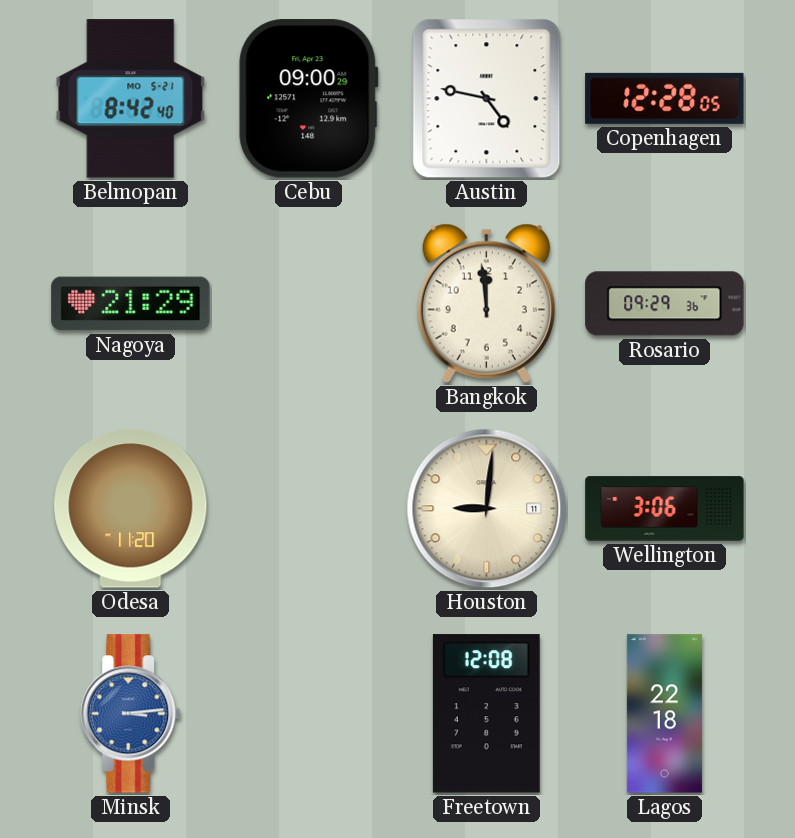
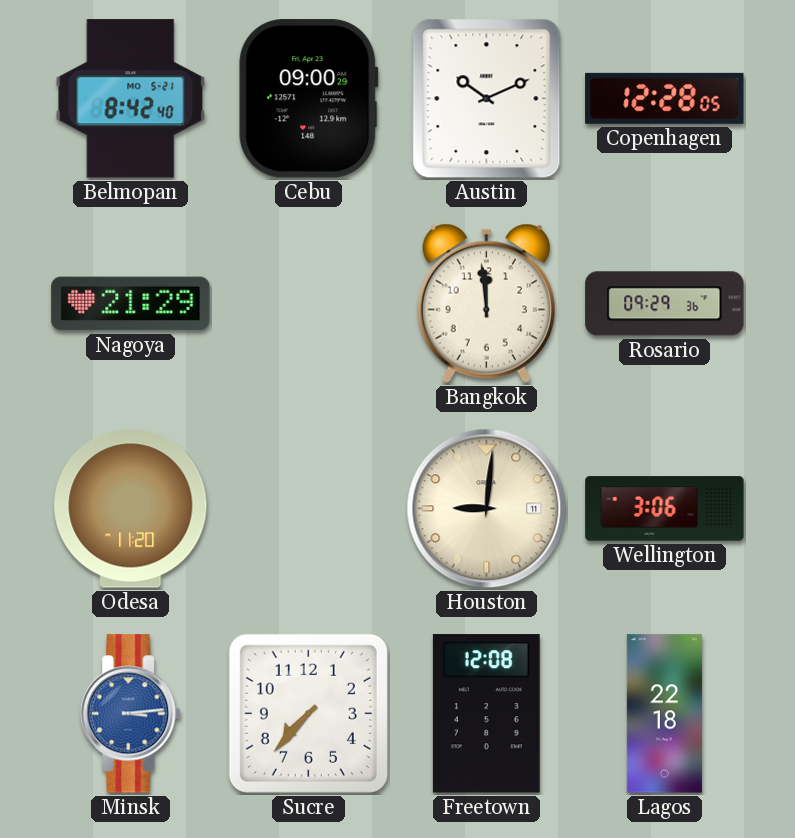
Austin: 4:47 -> 10:11
Sucre: none -> 7:37
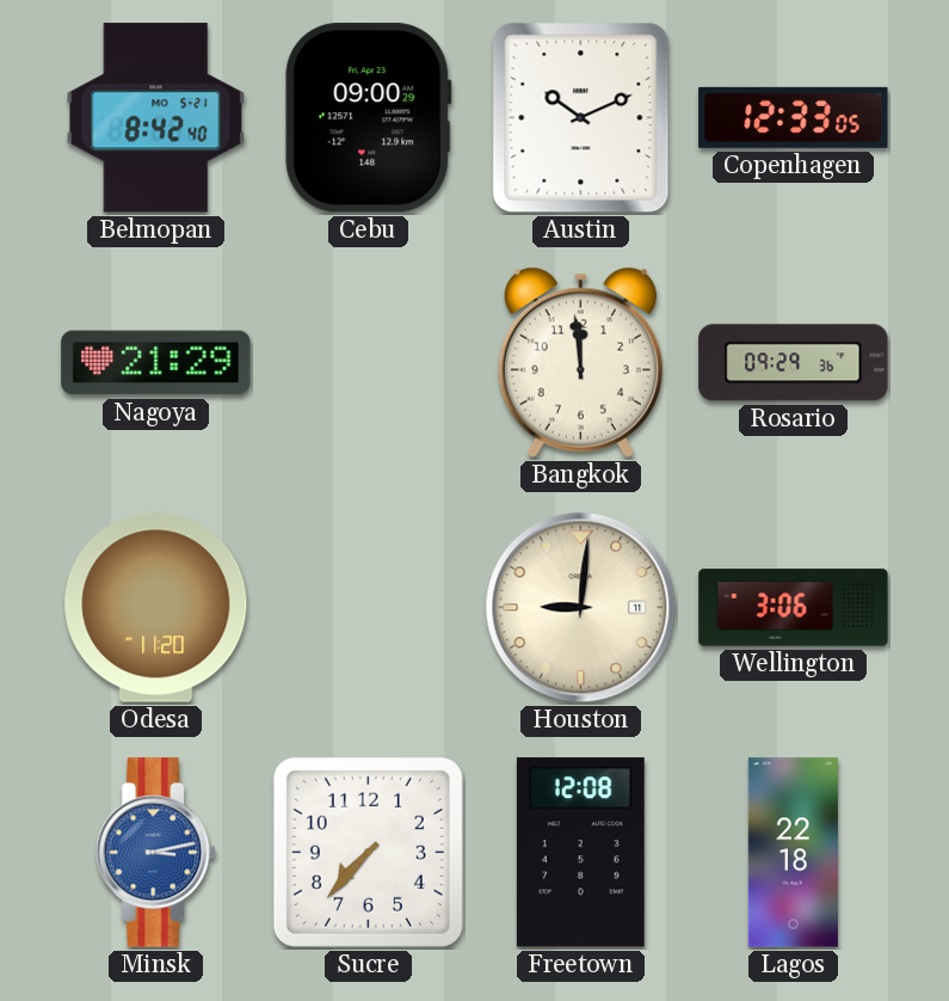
Copenhagen: 12:28 -> 12:33
Minsk: 3:14 -> 3:13
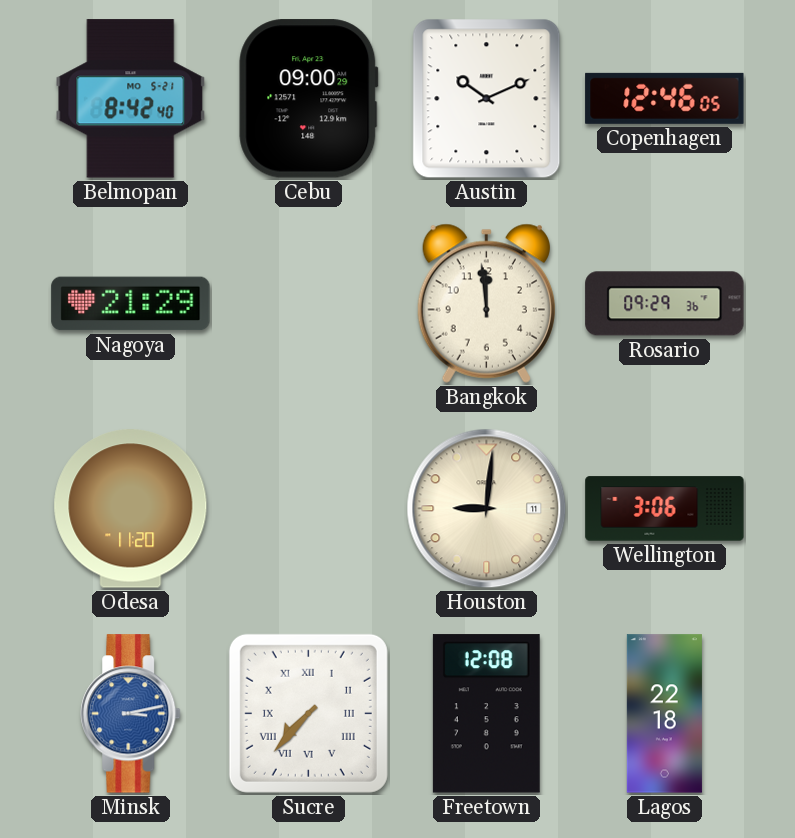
Copenhagen: 12:33 -> 12:46
Sucre numerals: Arabic -> Roman
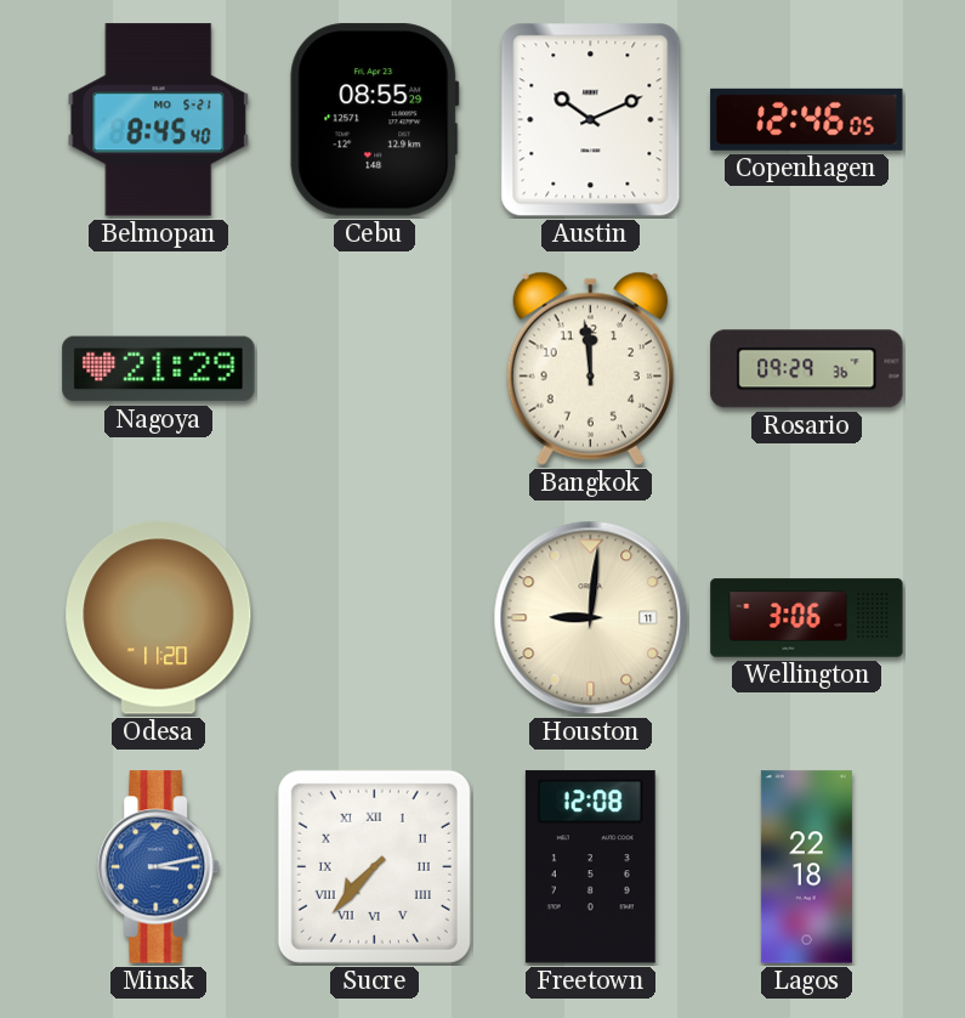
Belmopan: 8:42 -> 8:45
Cebu: 09:00 -> 08:55
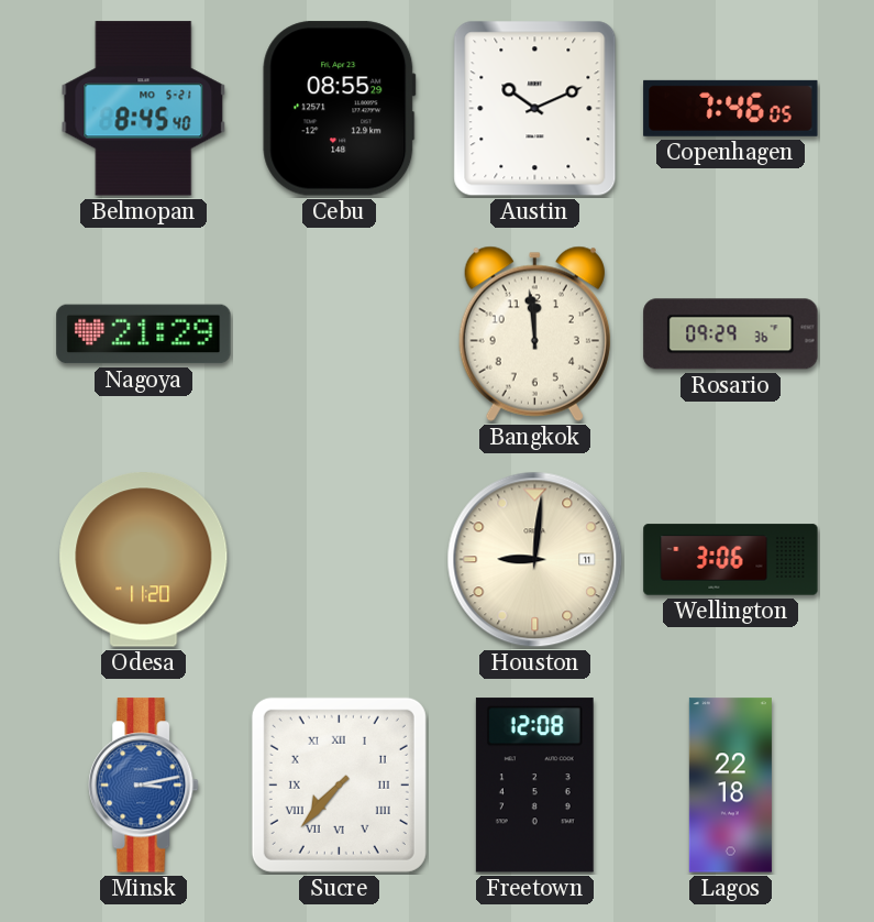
Copenhagen: 12:46 -> 7:46
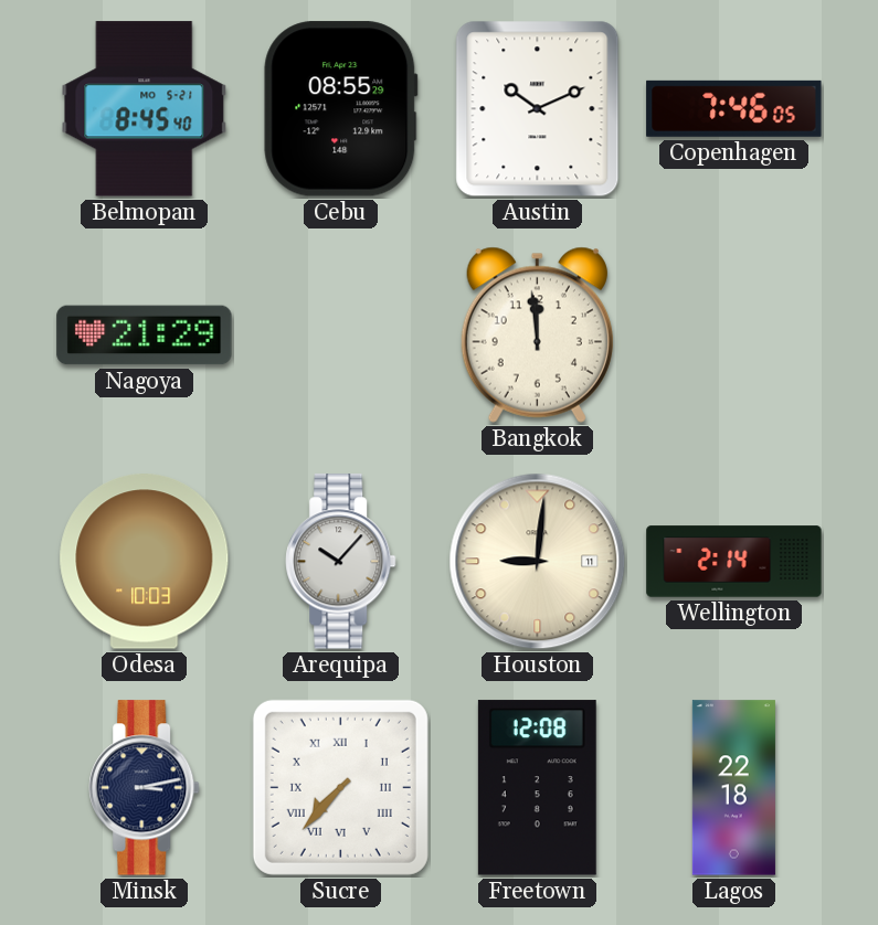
Rosario: 09:29 -> none
Odesa: 11:20 -> 10:03
Arequipa: none -> 10:07
Wellington: 3:06 -> 2:14
Minsk dial: blue -> navy
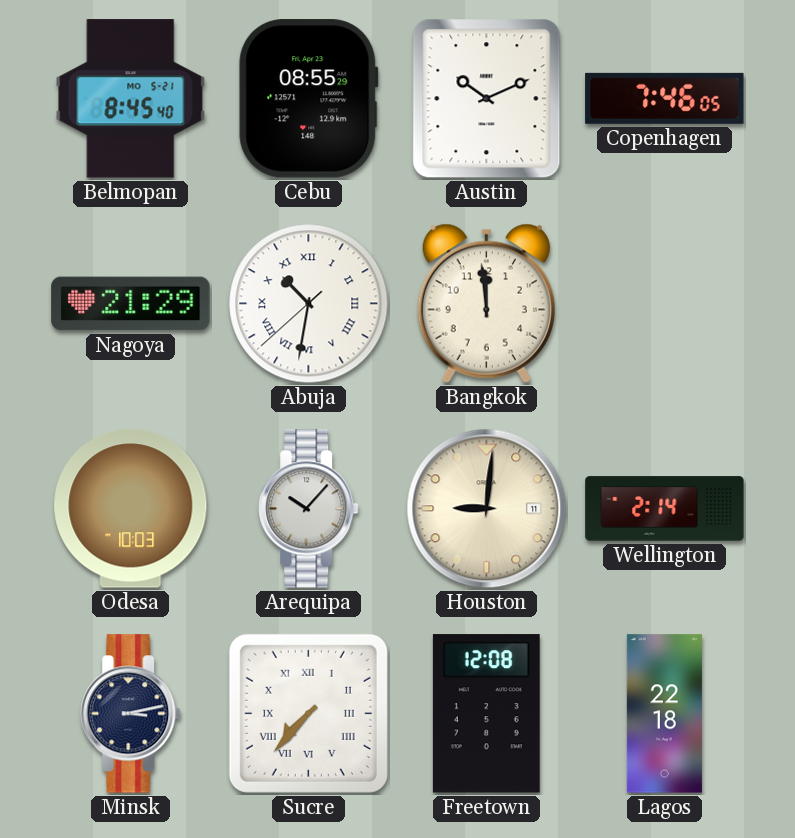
Abuja: none -> 10:31
